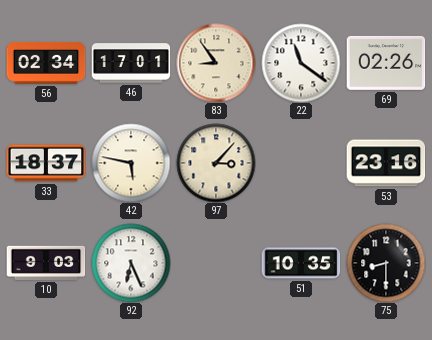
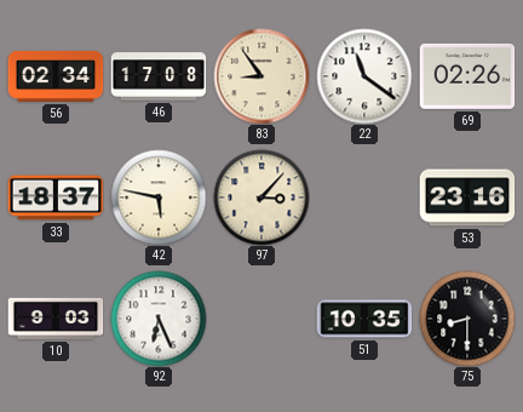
46: 17:01 -> 17:08
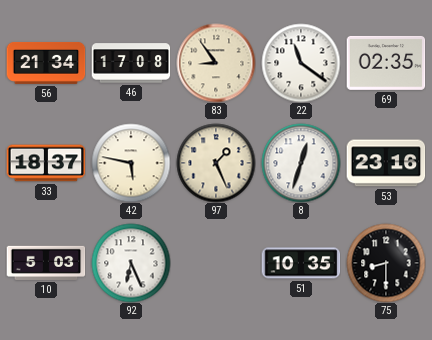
56: 02:34 -> 21:34
69: 02:26 -> 02:35
97: 3:07 -> 1:26
8: none -> 12:33
10: 9:03 -> 5:03
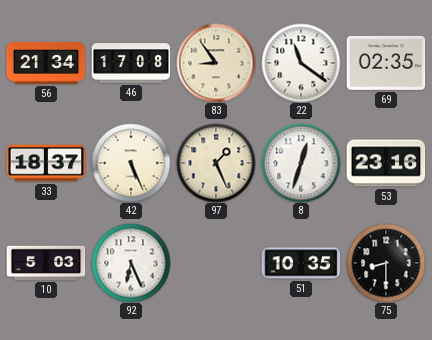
42: 5:47 -> 5:26
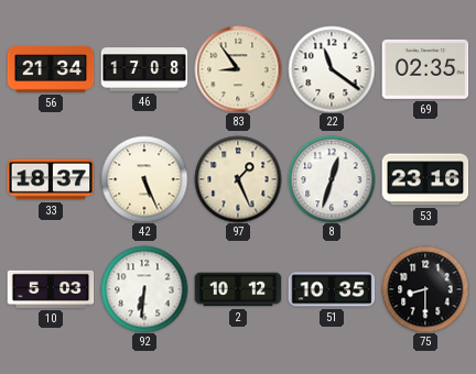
92: 6:26 -> 6:31
2: none -> 10:12
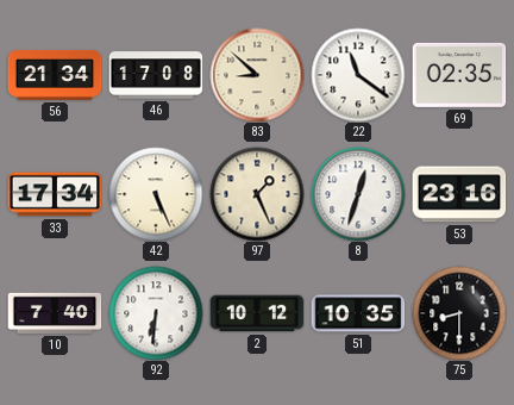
83: 8:54 -> 8:52
33: 18:37 -> 17:34
10: 5:03 -> 7:40
